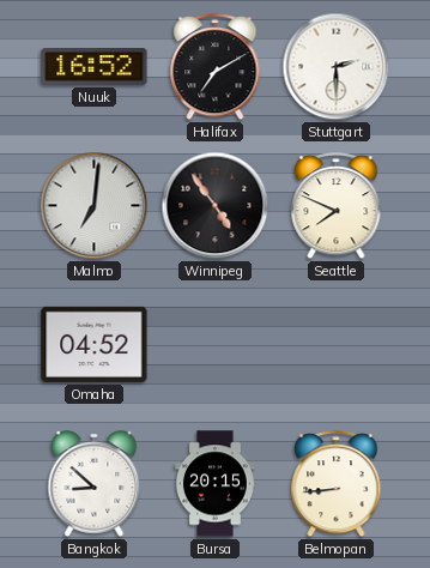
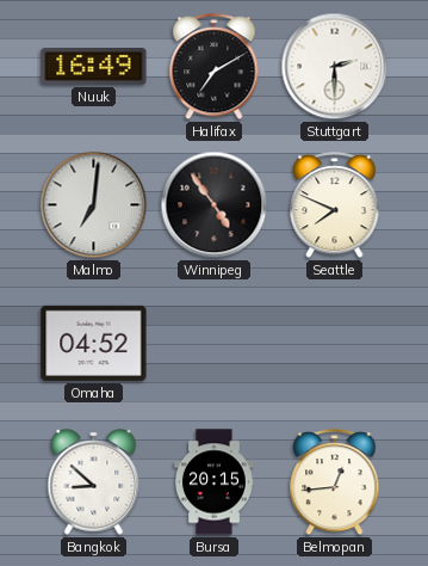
Nuuk: 16:52 -> 16:49
Belmopan: 8:44 -> 12:44
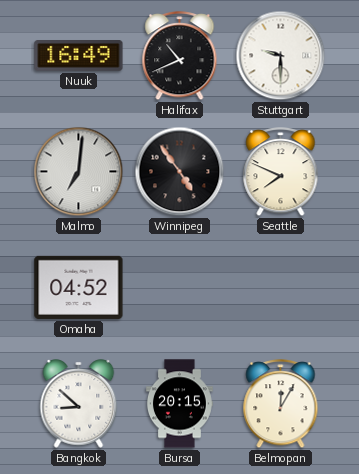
Halifax: 7:10 -> 10:41
Stuttgart: 2:30 -> 9:30
Belmopan: 12:44 -> 12:05
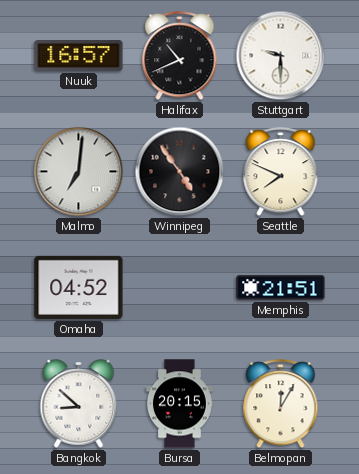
Nuuk: 16:49 -> 16:57
Memphis: none -> 21:51
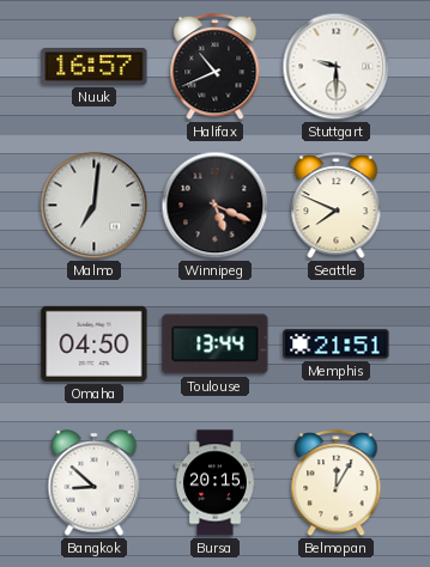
Winnipeg: 4:54 -> 5:19
Omaha: 04:52 -> 04:50
Toulouse: none -> 13:44
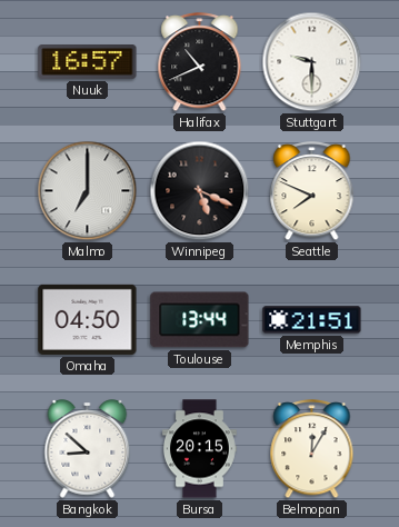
Malmo: 7:01 -> 7:00
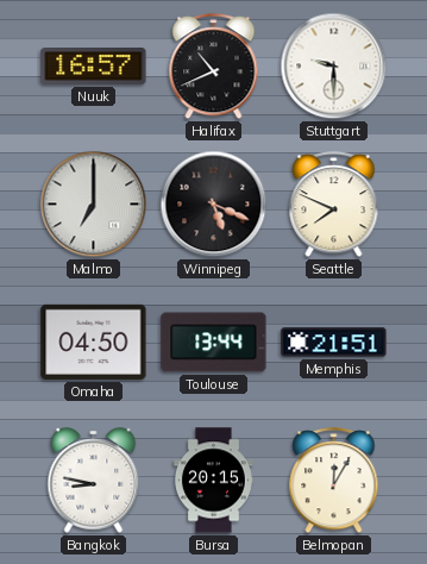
Bangkok: 8:52 -> 8:47
